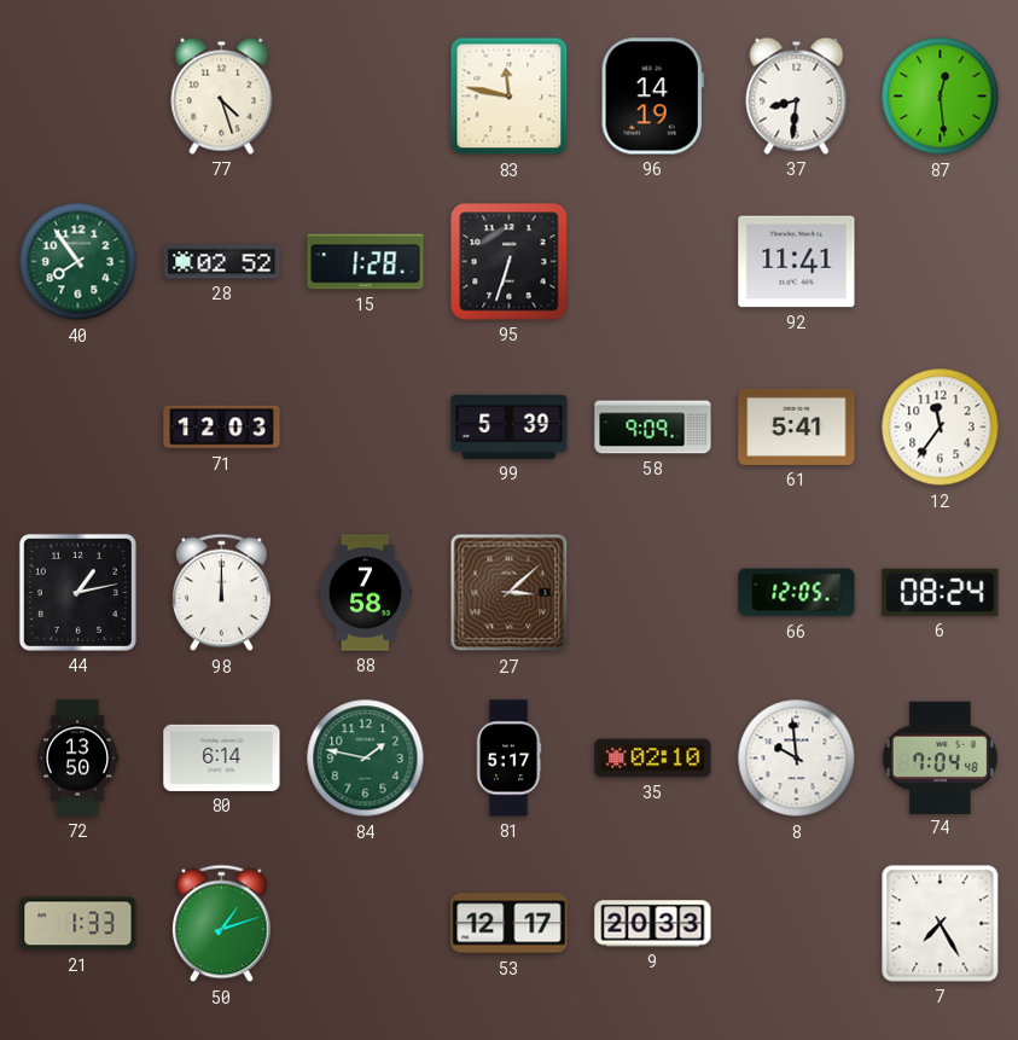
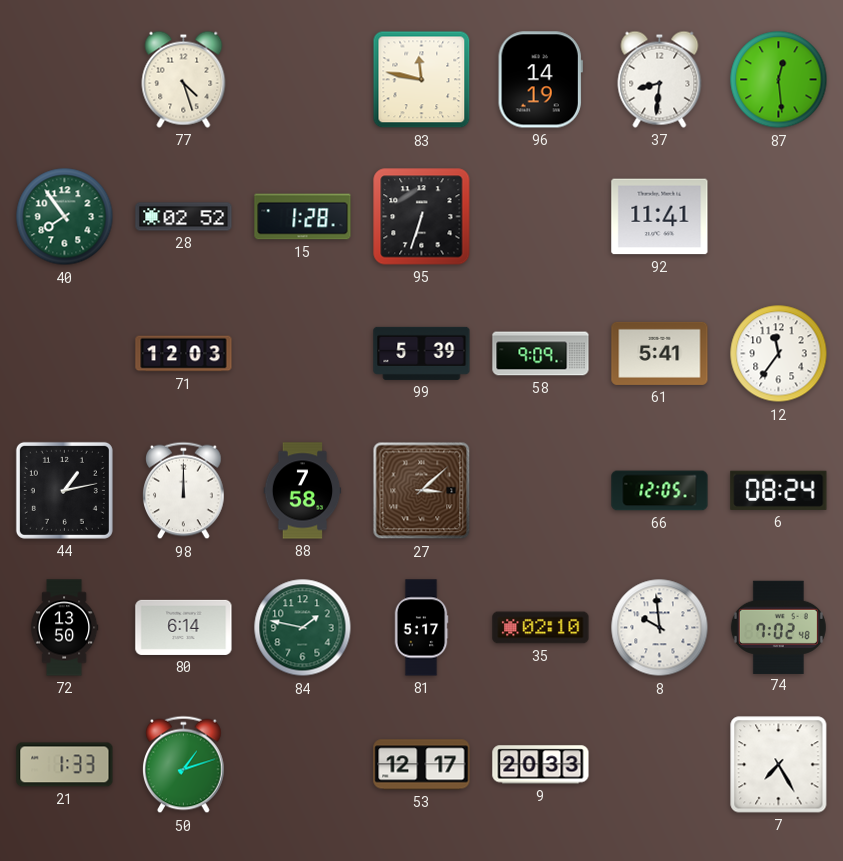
74: 7:04 -> 7:02
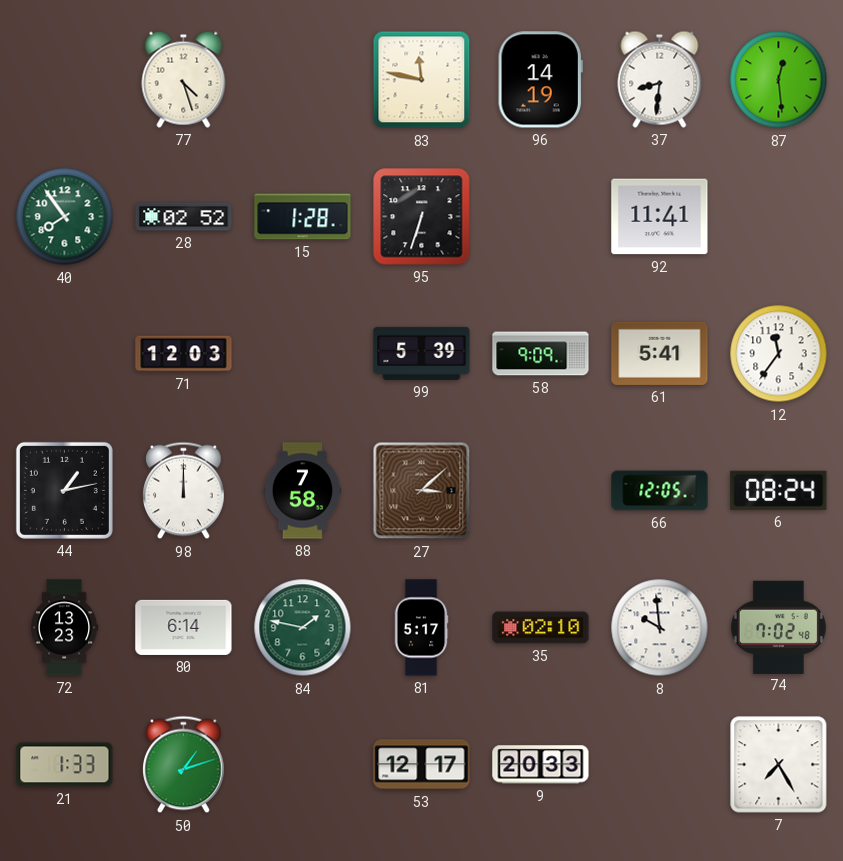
72: 13:50 -> 13:23
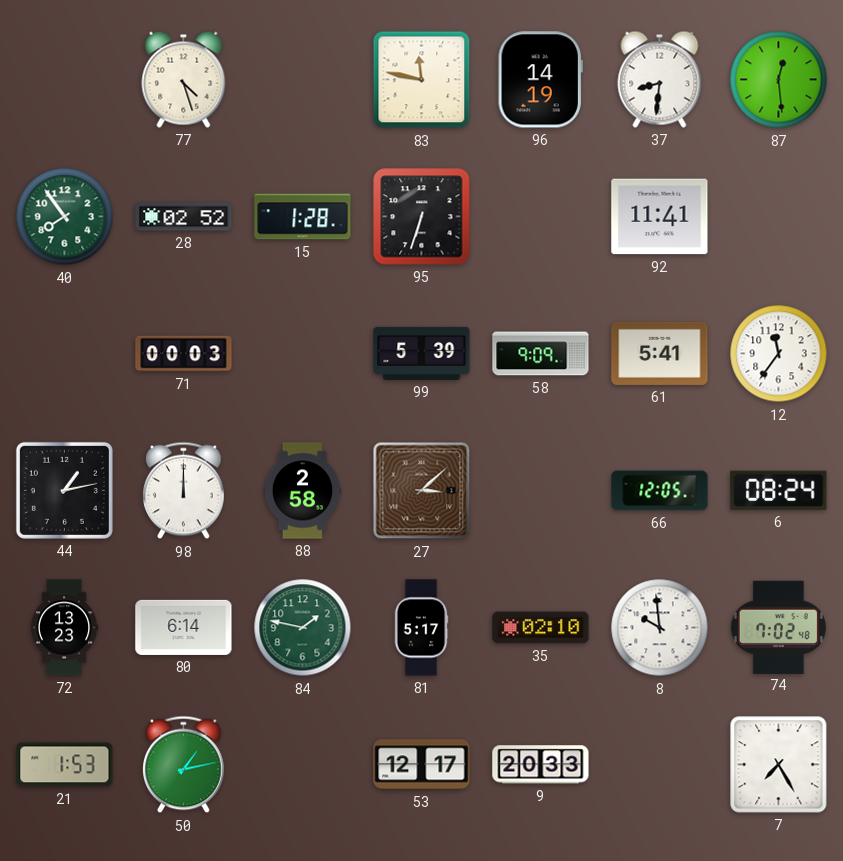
71: 12:03 -> 00:03
88: 7:58 -> 2:58
21: 1:33 -> 1:53
50: 1:12 -> 1:13
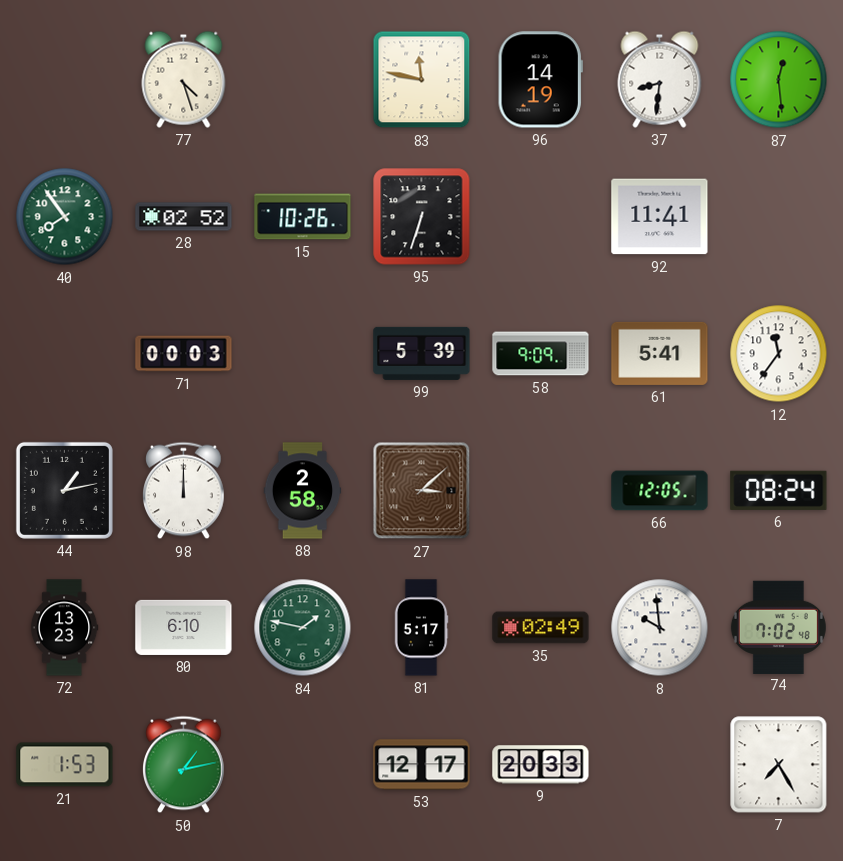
15: 1:28 -> 10:26
80: 6:14 -> 6:10
35: 02:10 -> 02:49
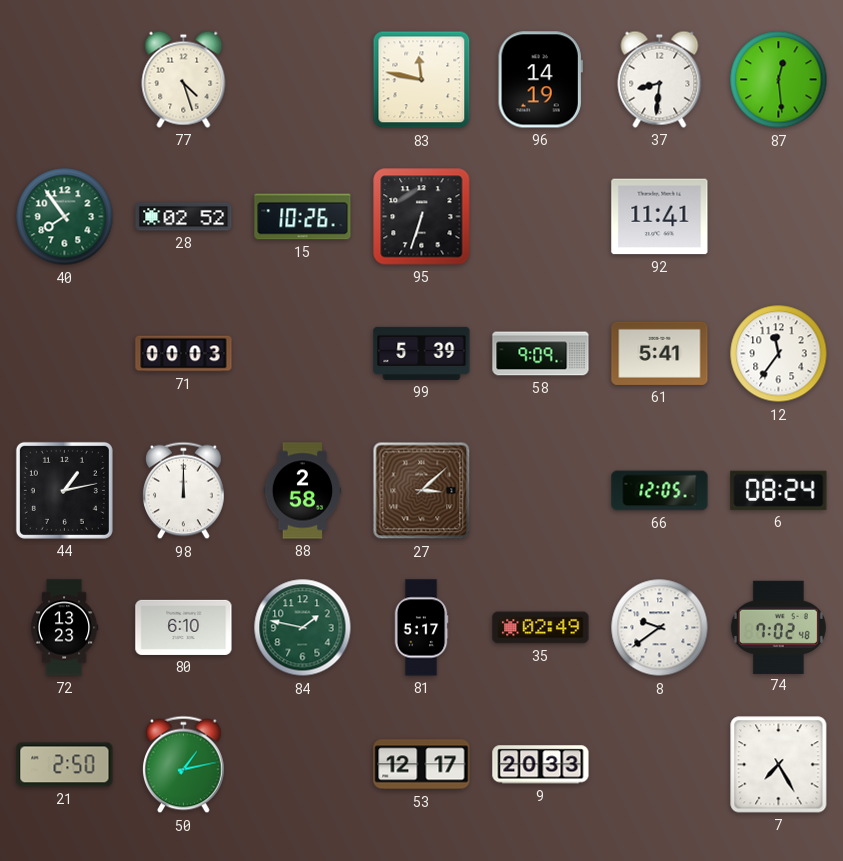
8: 9:59 -> 9:39
21: 1:53 -> 2:50
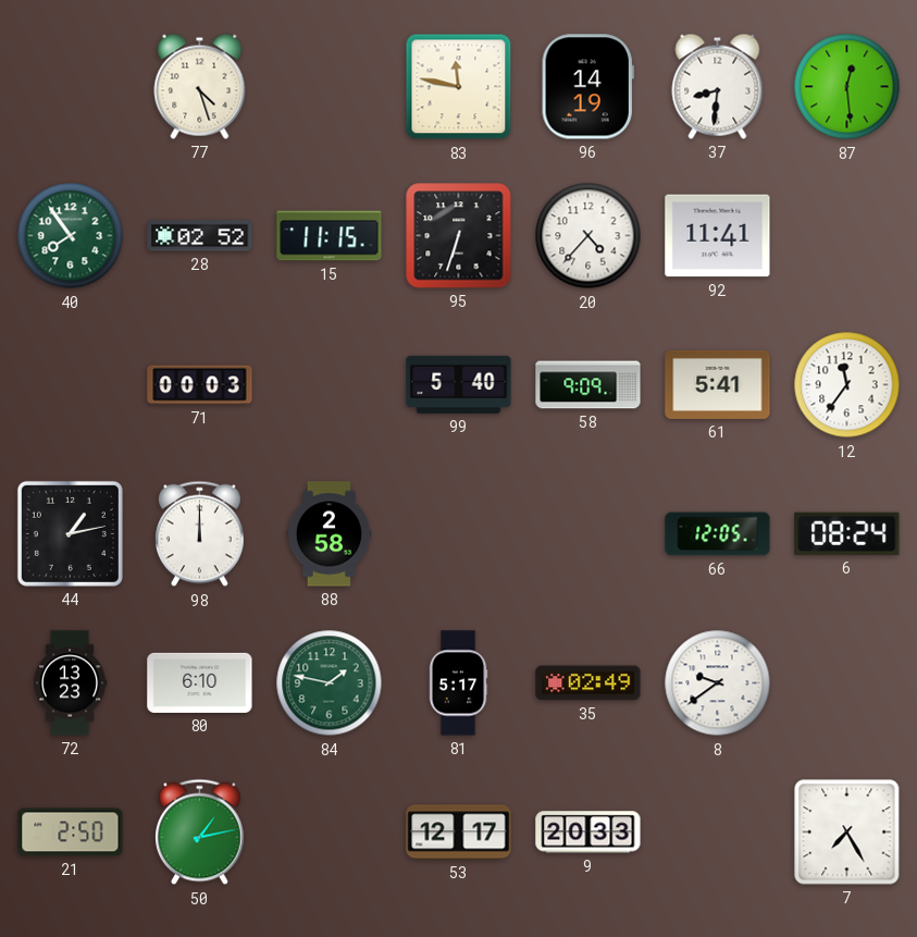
15: 10:26 -> 11:15
20: none -> 4:37
99: 5:39 -> 5:40
27: 3:08 -> none
74: 7:02 -> none
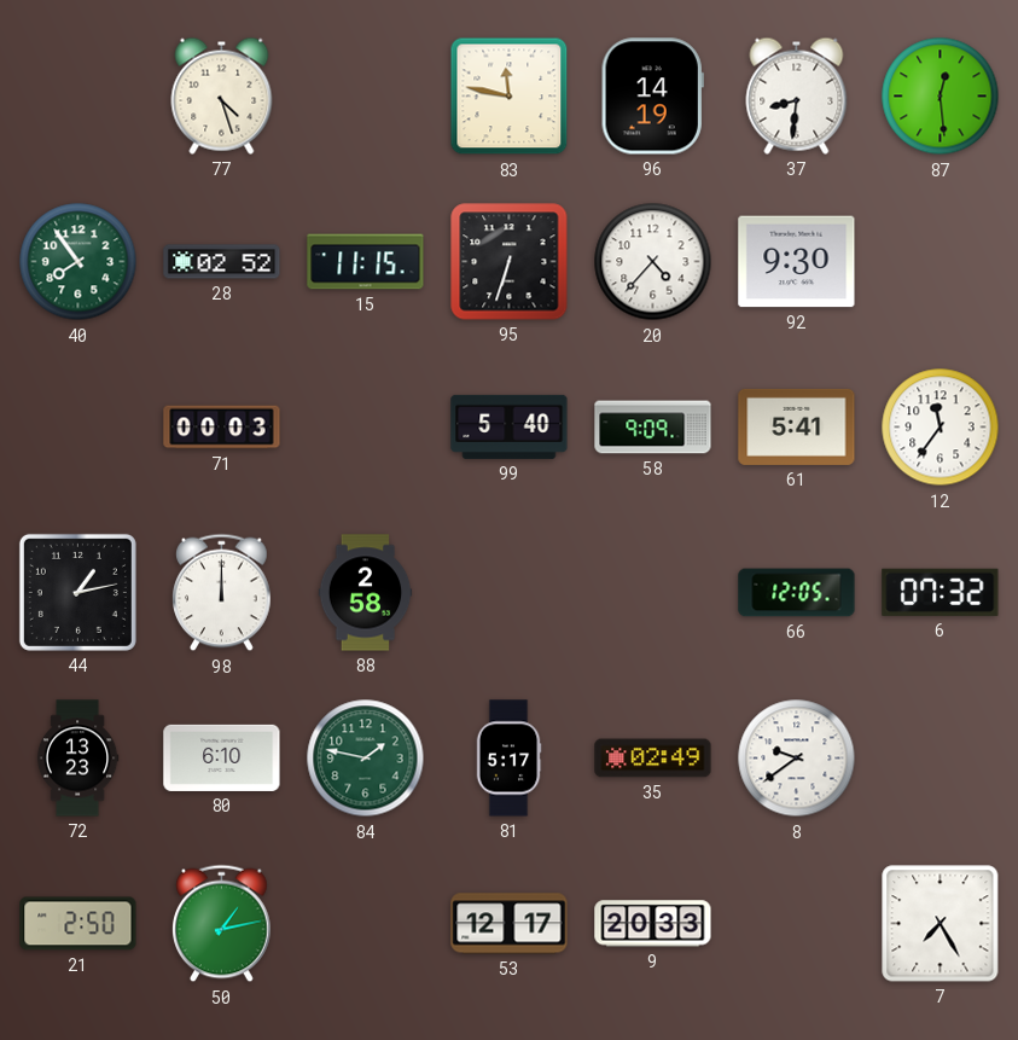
92: 11:41 -> 9:30
6: 08:24 -> 07:32
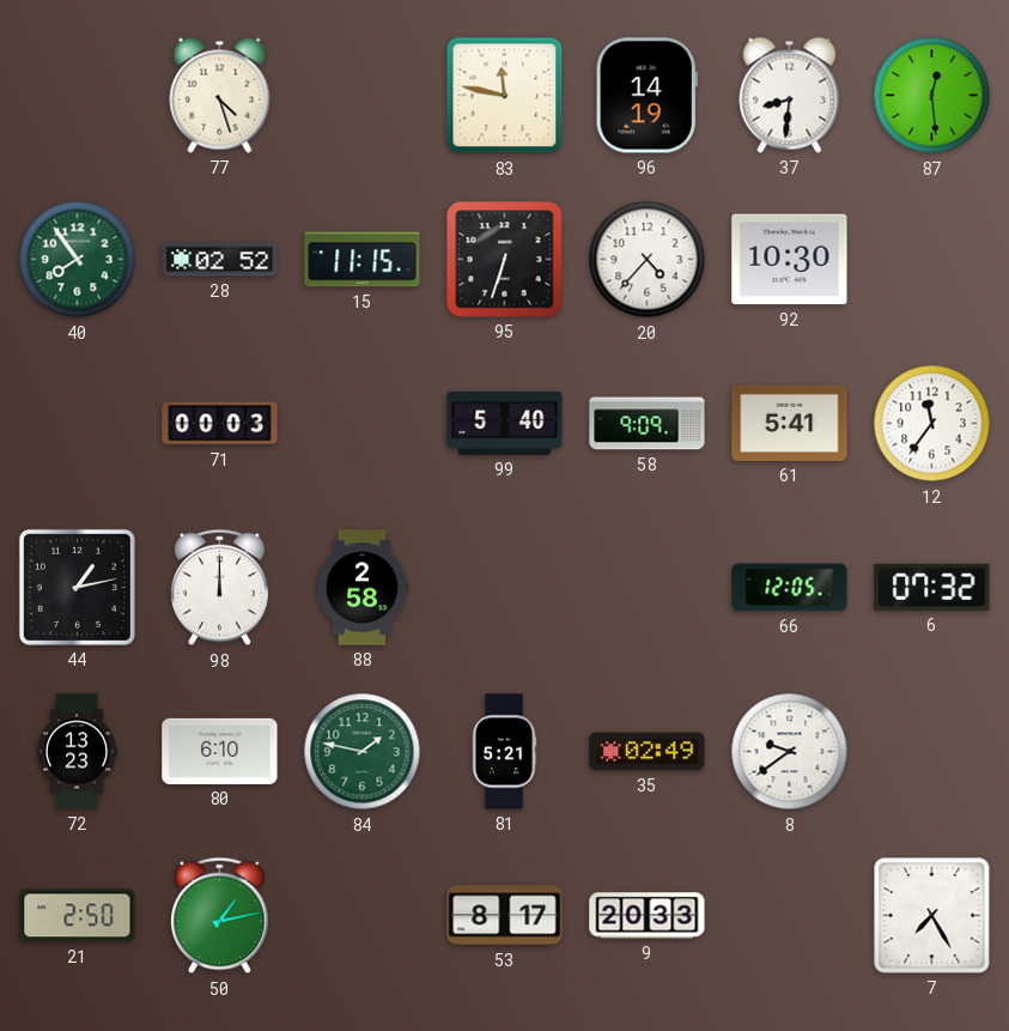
92: 9:30 -> 10:30
81: 5:17 -> 5:21
53: 12:17 -> 8:17
